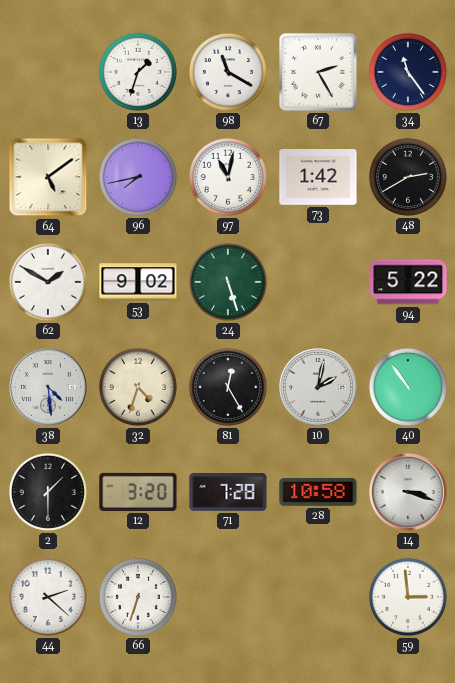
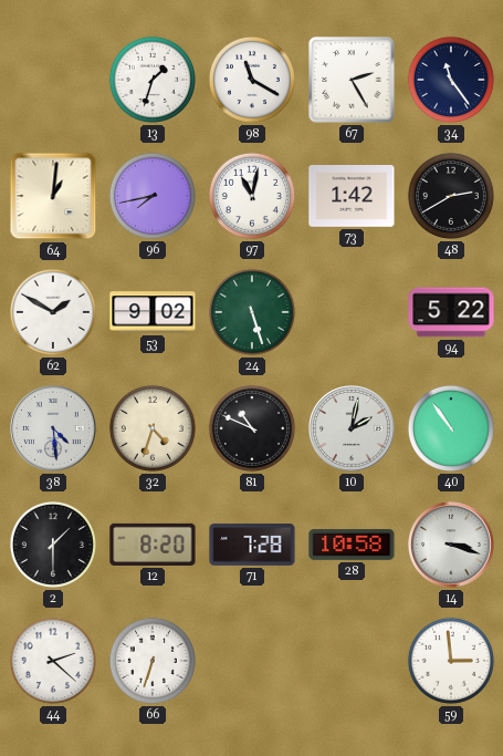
64: 5:09 -> 1:01
81: 12:25 -> 10:49
12: 3:20 -> 8:20
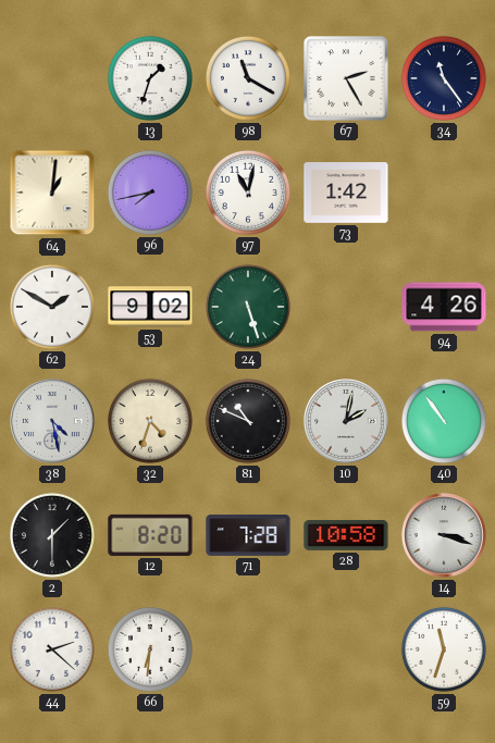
48: 2:40 -> none
94: 5:22 -> 4:26
38: 4:29 -> 4:28
66: 6:33 -> 6:31
59: 2:59 -> 11:33
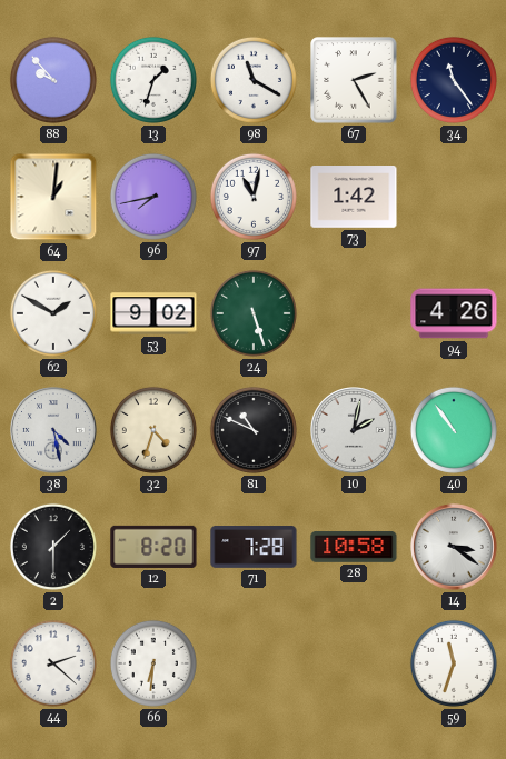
88: none -> 9:53
14: 3:18 -> 3:21
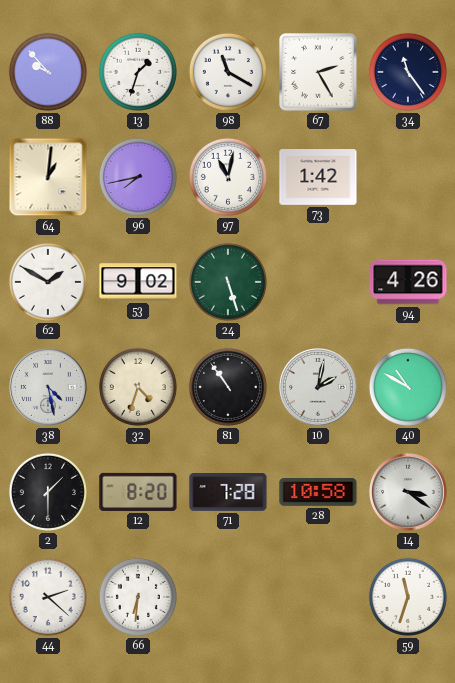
81: 10:49 -> 10:54
40: 10:54 -> 10:50
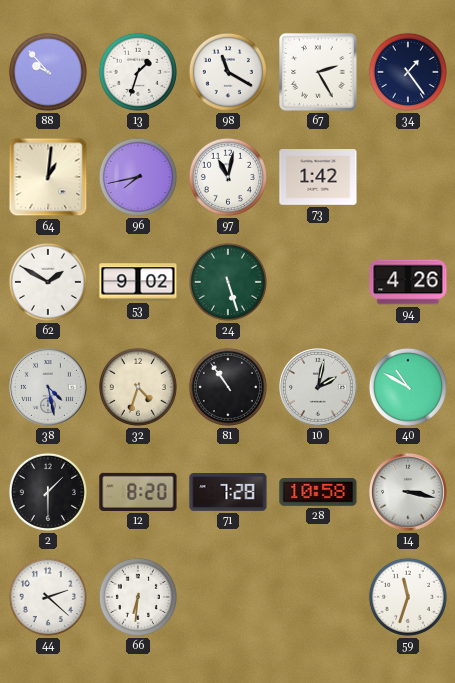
34: 11:24 -> 1:24
14: 3:21 -> 3:17
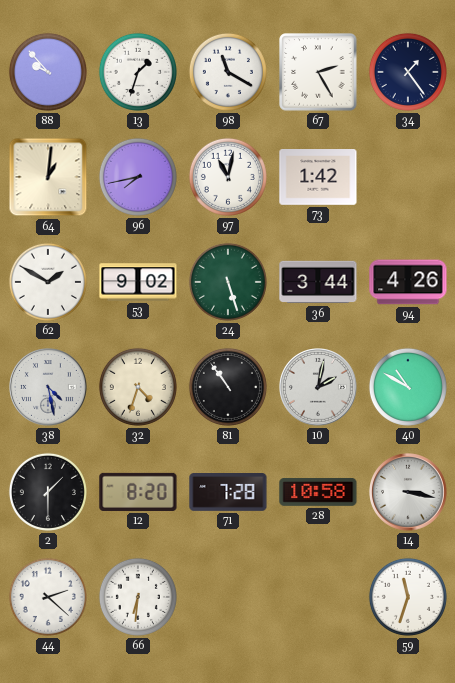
36: none -> 3:44
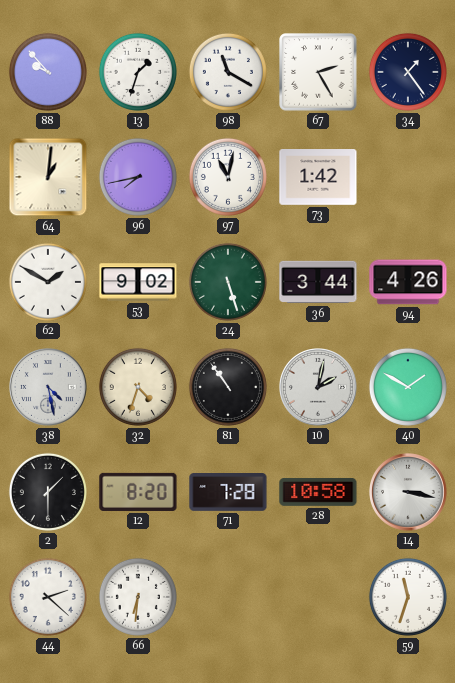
40: 10:50 -> 1:50
